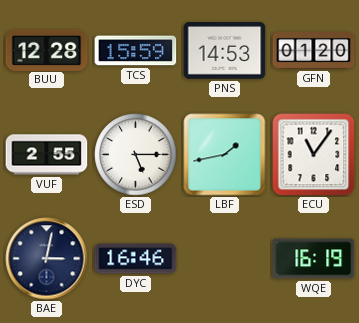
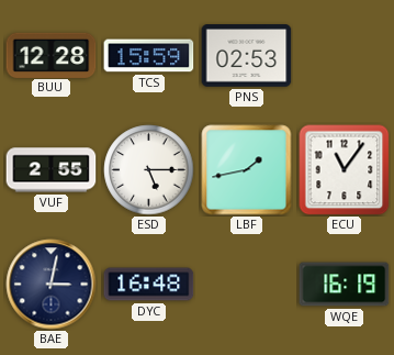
PNS: 14:53 -> 02:53
GFN: 01:20 -> none
DYC: 16:46 -> 16:48
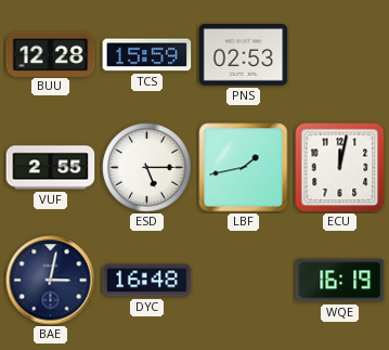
ECU: 11:06 -> 12:02
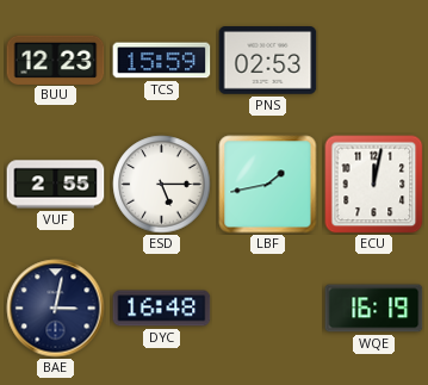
BUU: 12:28 -> 12:23
